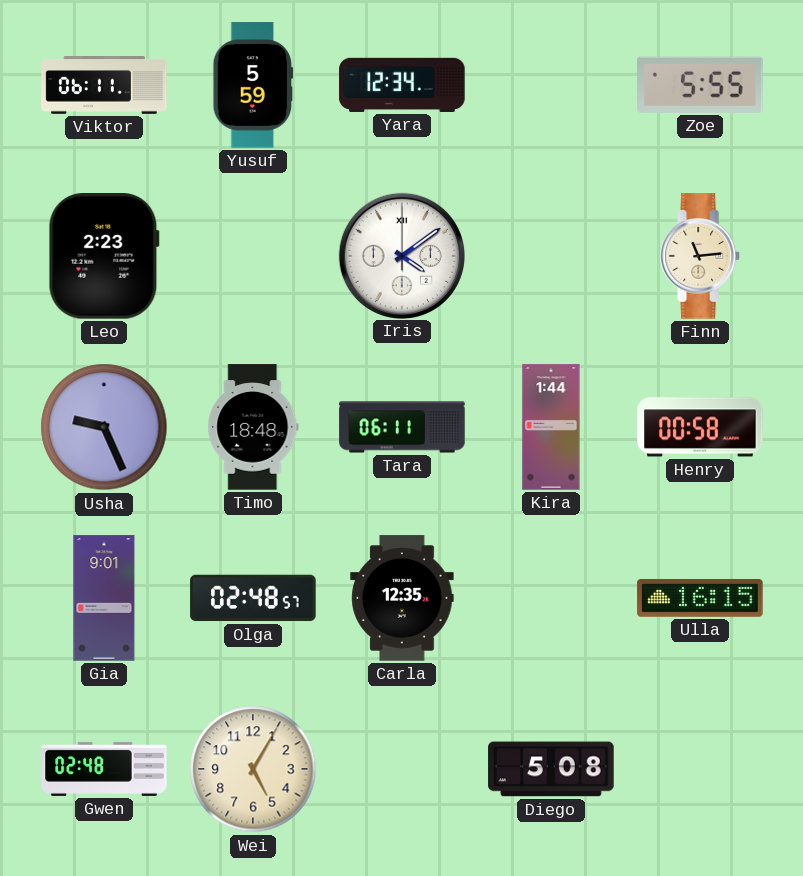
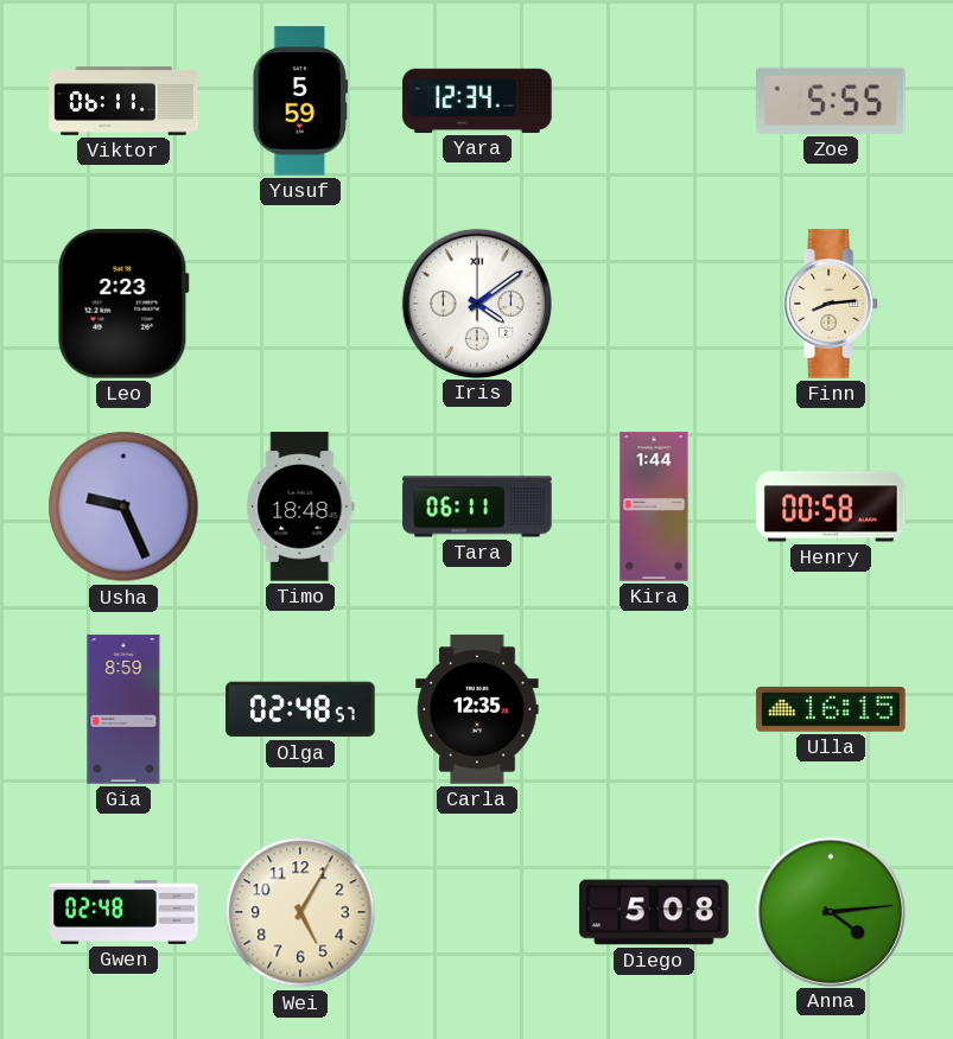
Finn: 11:14 -> 8:14
Gia: 9:01 -> 8:59
Anna: none -> 4:14
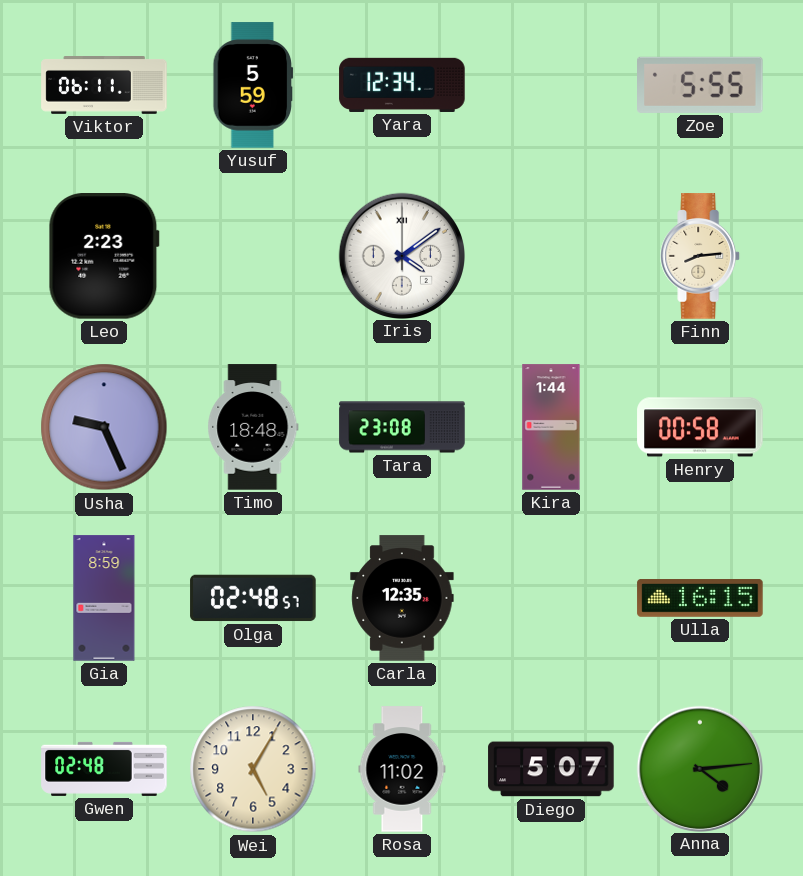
Tara: 06:11 -> 23:08
Rosa: none -> 11:02
Diego: 5:08 -> 5:07
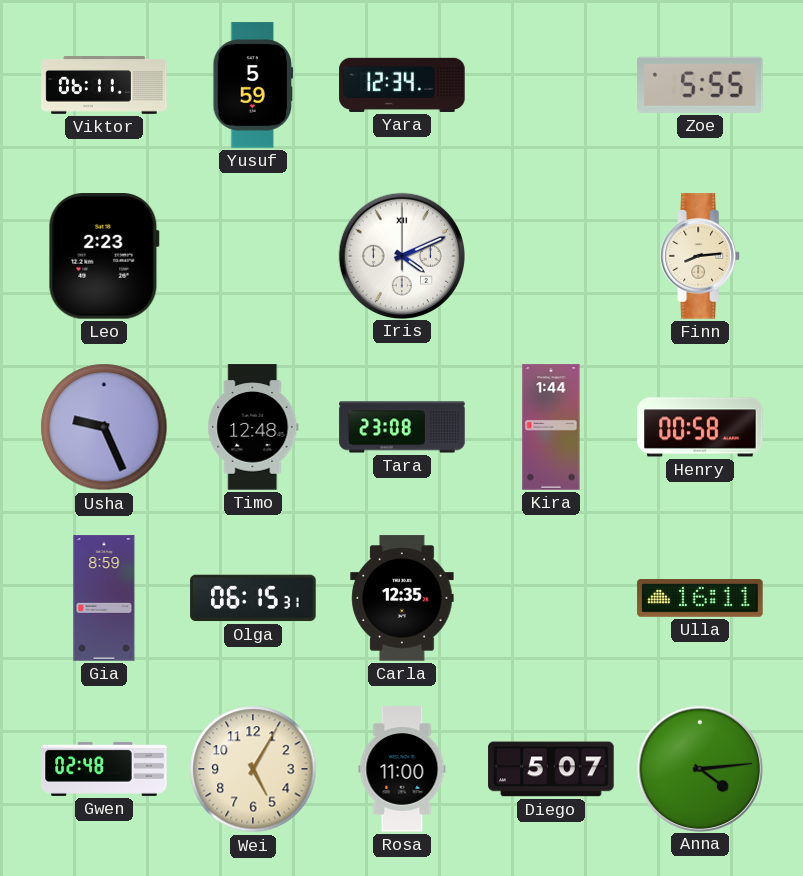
Iris: 4:09 -> 4:11
Timo: 18:48 -> 12:48
Olga: 02:48 -> 06:15
Ulla: 16:15 -> 16:11
Rosa: 11:02 -> 11:00
